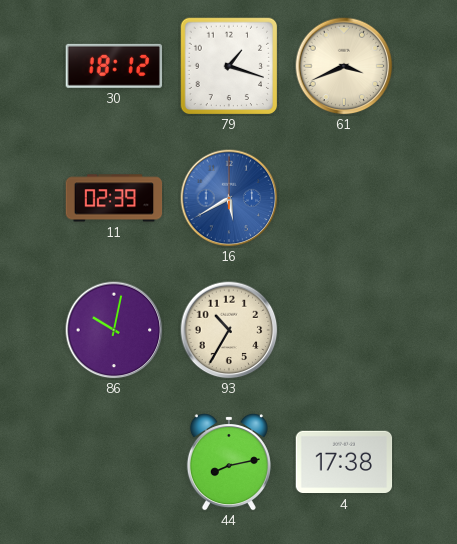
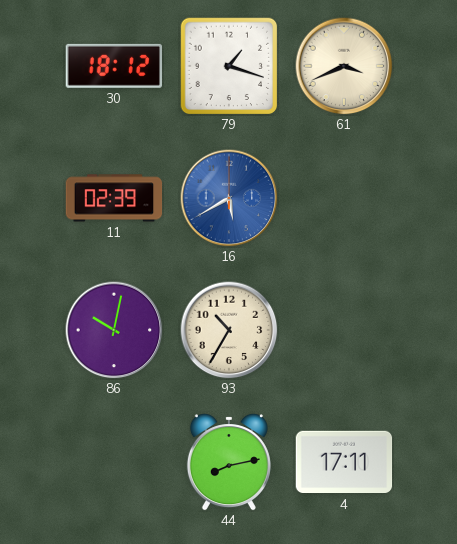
4: 17:38 -> 17:11
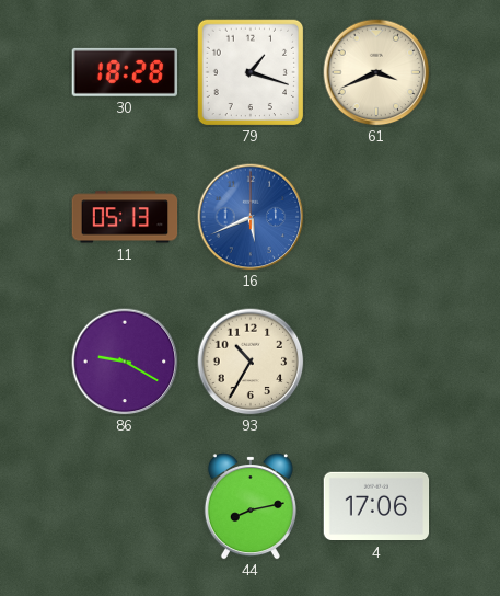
30: 18:12 -> 18:28
11: 02:39 -> 05:13
16: 5:40 -> 5:41
86: 10:02 -> 9:20
4: 17:11 -> 17:06
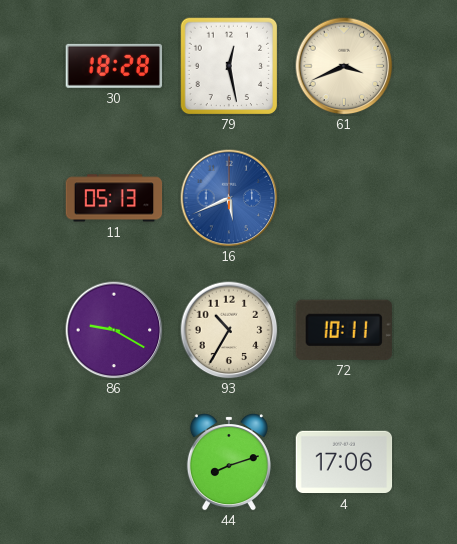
79: 1:18 -> 12:28
72: none -> 10:11
44: 8:13 -> 8:12
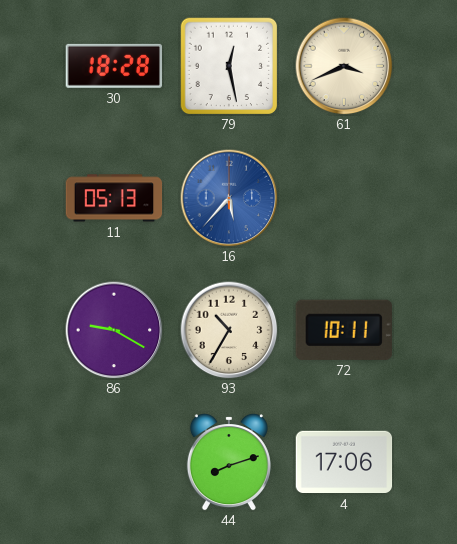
16: 5:41 -> 5:37
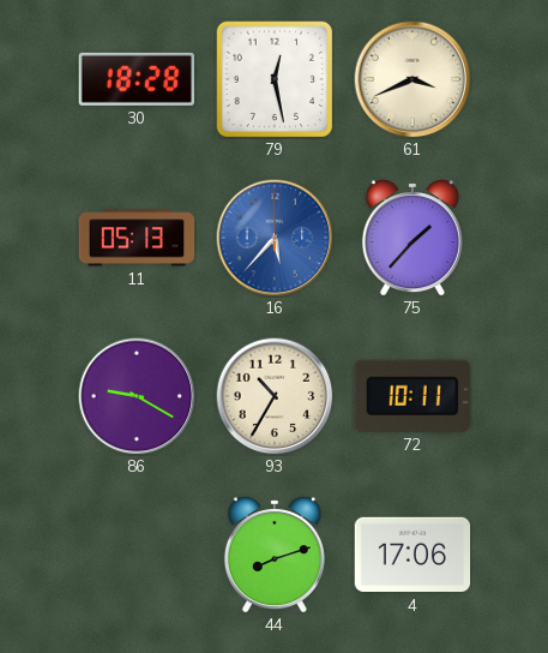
75: none -> 1:37
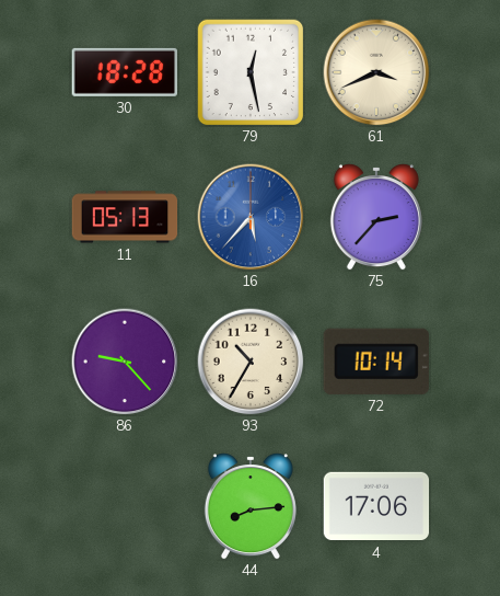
75: 1:37 -> 2:37
86: 9:20 -> 9:23
72: 10:11 -> 10:14
44: 8:12 -> 8:14
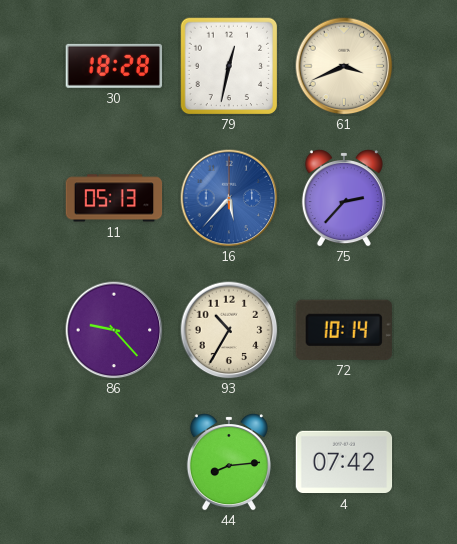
79: 12:28 -> 12:32
4: 17:06 -> 07:42
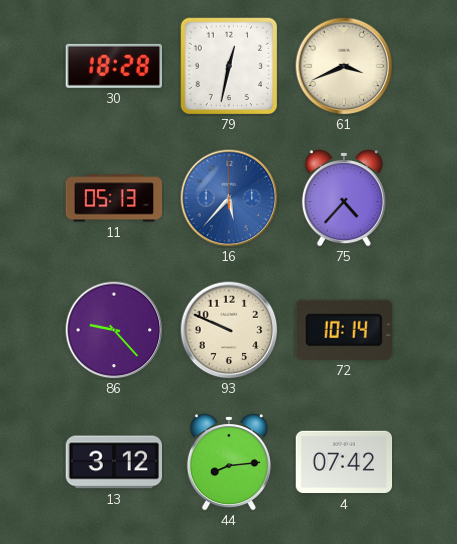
75: 2:37 -> 4:37
93: 10:35 -> 9:49
13: none -> 3:12
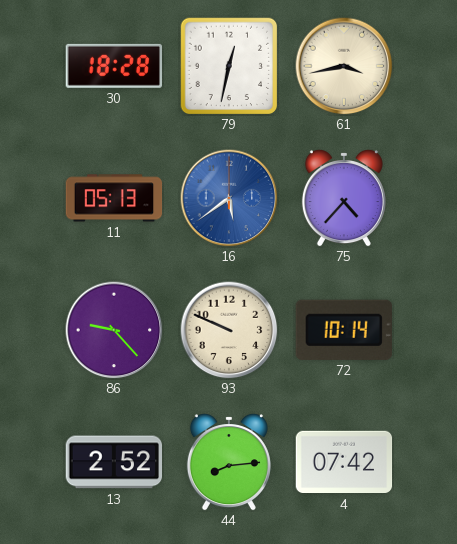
61: 3:41 -> 3:43
16: 5:37 -> 5:39
13: 3:12 -> 2:52
